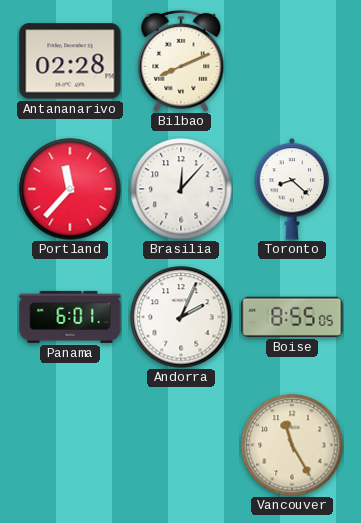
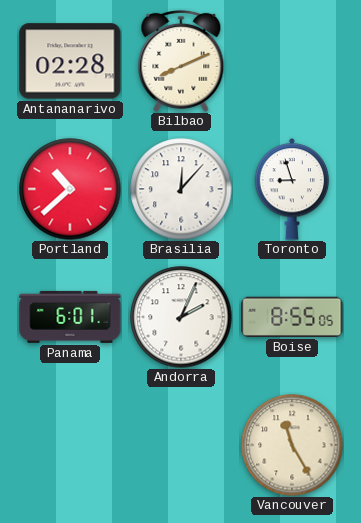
Portland: 11:37 -> 10:38
Toronto: 8:22 -> 8:57
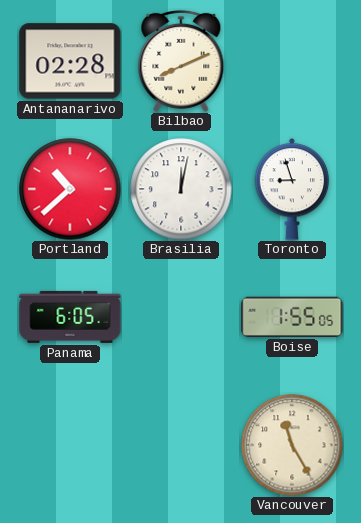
Brasilia: 12:07 -> 12:02
Panama: 6:01 -> 6:05
Andorra: 2:04 -> none
Boise: 8:55 -> 1:55
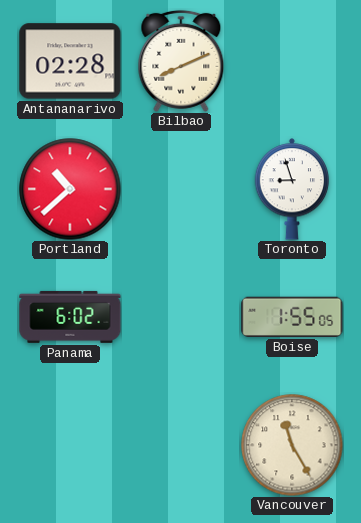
Brasilia: 12:02 -> none
Panama: 6:05 -> 6:02
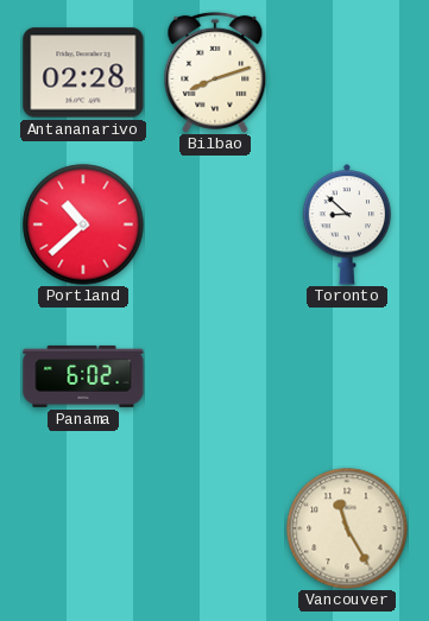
Bilbao: 8:11 -> 8:12
Toronto: 8:57 -> 8:52
Boise: 1:55 -> none
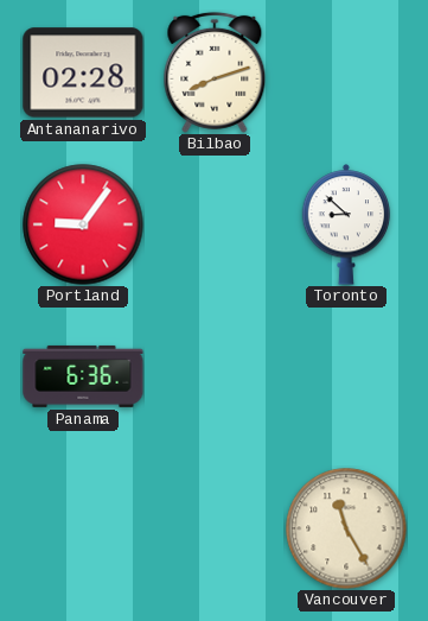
Portland: 10:38 -> 9:06
Panama: 6:02 -> 6:36
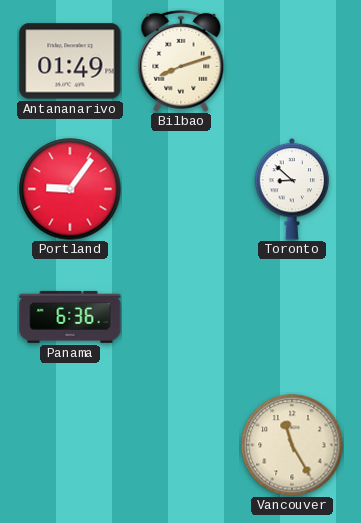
Antananarivo: 02:28 -> 01:49
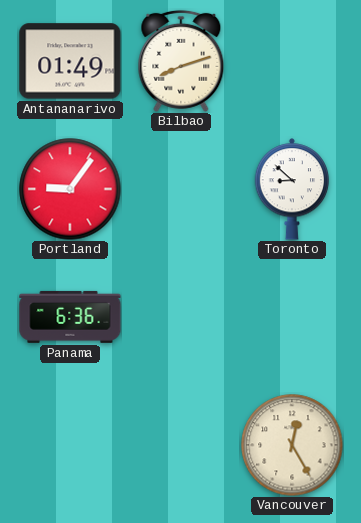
Vancouver: 11:25 -> 12:25
